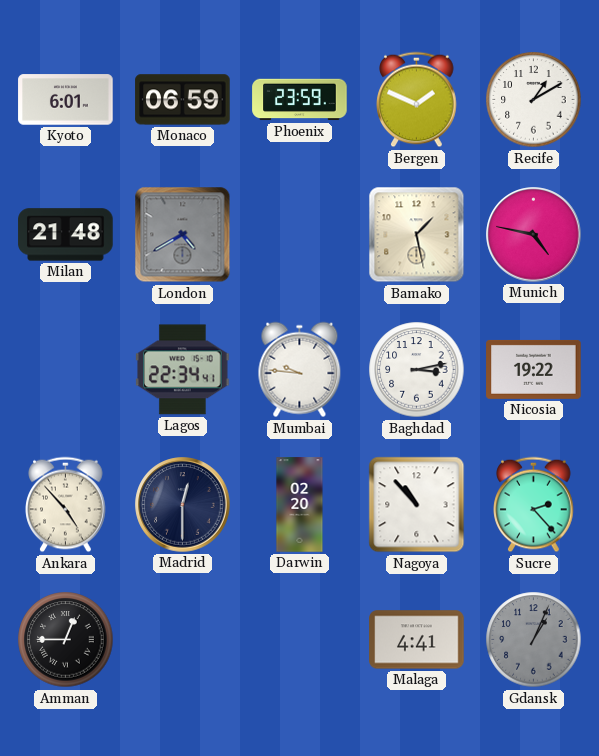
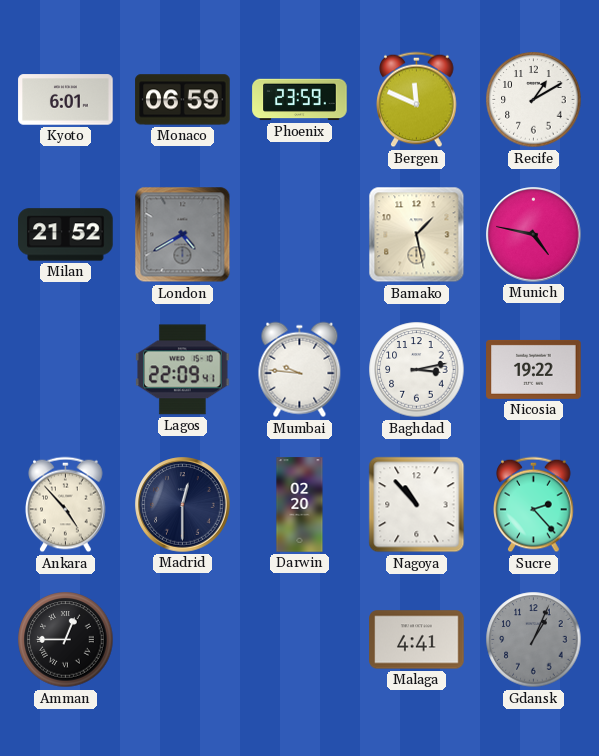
Bergen: 1:49 -> 11:49
Milan: 21:48 -> 21:52
Lagos: 22:34 -> 22:09
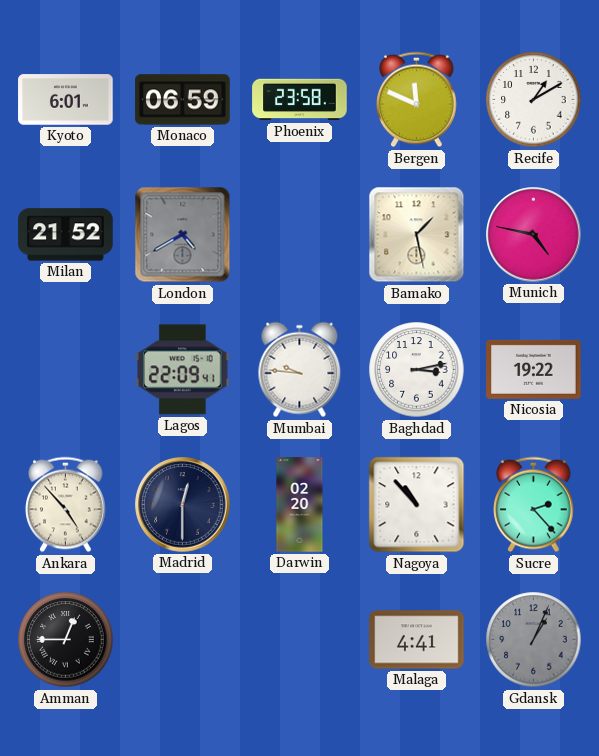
Phoenix: 23:59 -> 23:58
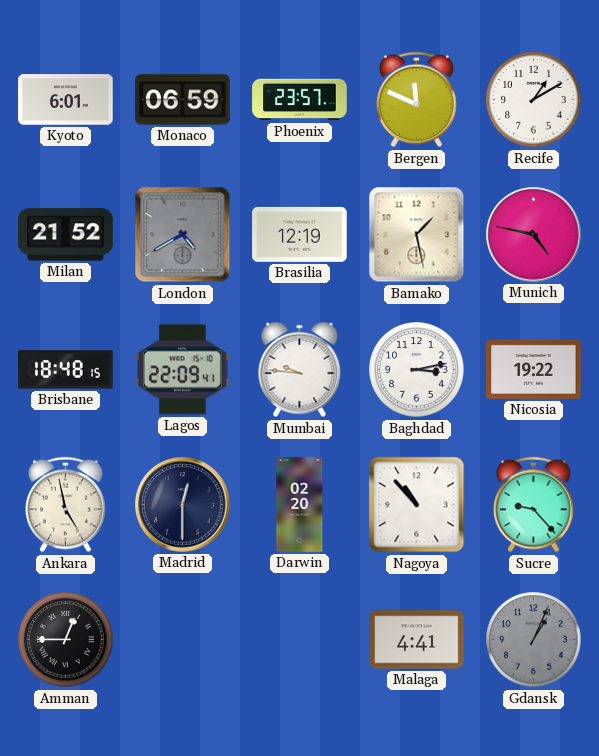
Phoenix: 23:58 -> 23:57
Brasilia: none -> 12:19
Brisbane: none -> 18:48
Ankara: 4:53 -> 4:58
Sucre: 2:23 -> 9:23
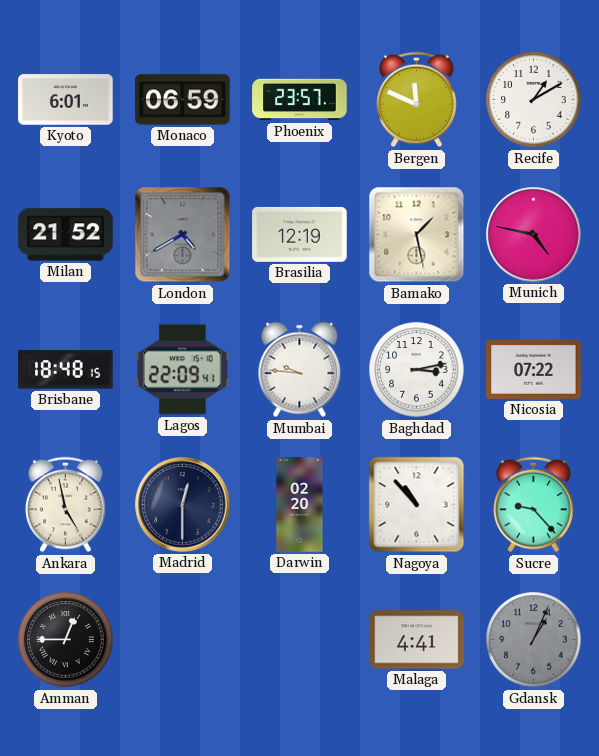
Nicosia: 19:22 -> 07:22
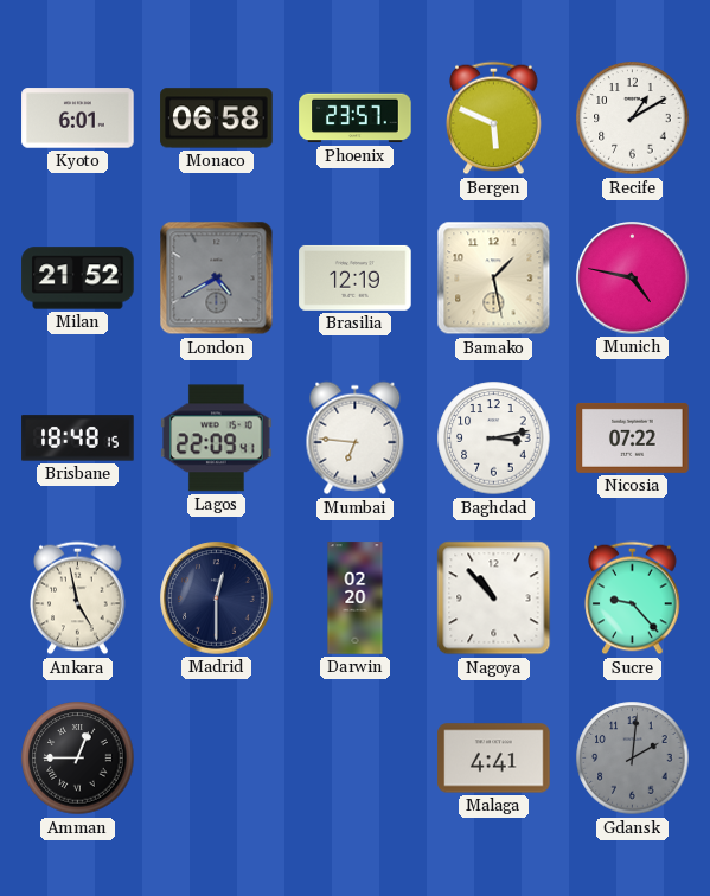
Monaco: 06:59 -> 06:58
Bergen: 11:49 -> 5:49
Mumbai: 9:46 -> 6:46
Gdansk: 1:04 -> 2:01
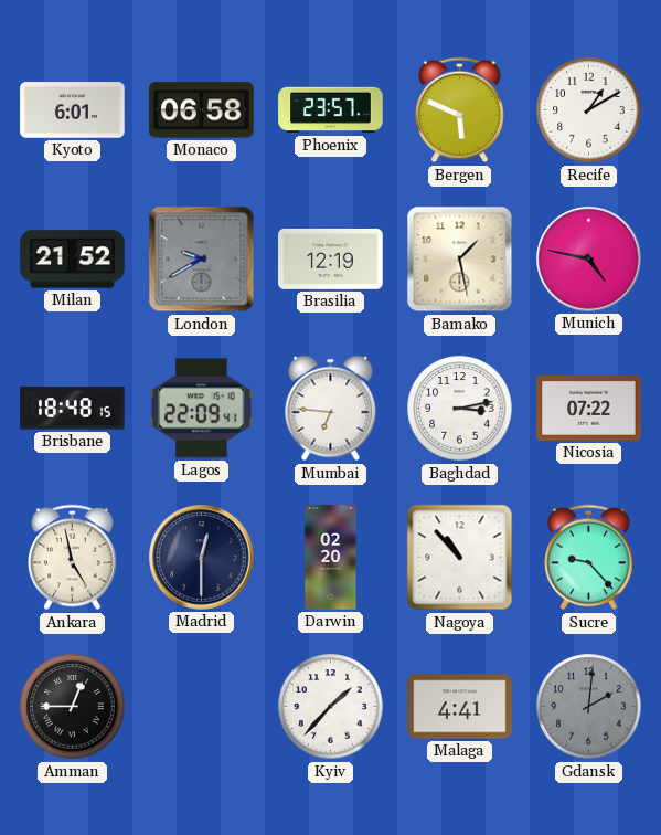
London: 4:40 -> 9:40
Kyiv: none -> 1:37
